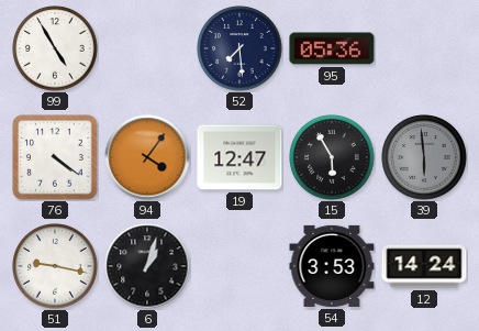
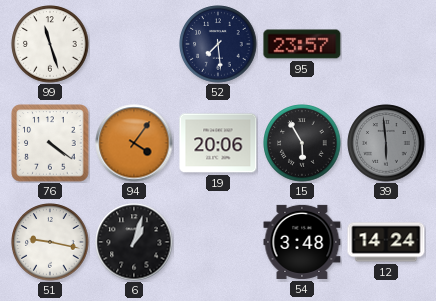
99: 4:55 -> 11:27
95: 05:36 -> 23:57
19: 12:47 -> 20:06
54: 3:53 -> 3:48
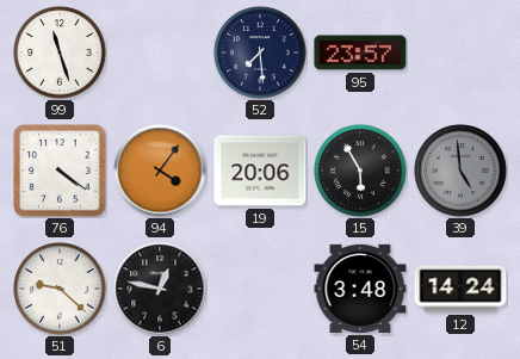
39: 5:59 -> 4:59
51: 9:17 -> 9:22
6: 1:03 -> 12:47
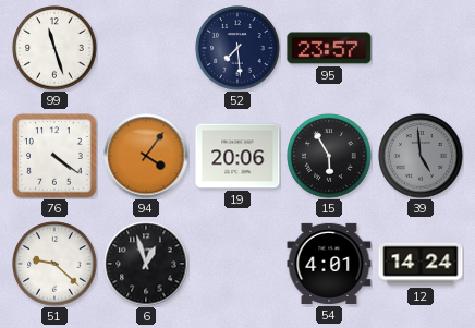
6: 12:47 -> 12:57
54: 3:48 -> 4:01
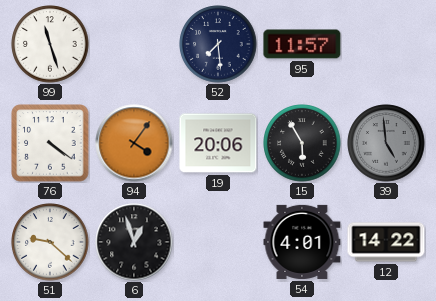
95: 23:57 -> 11:57
12: 14:24 -> 14:22
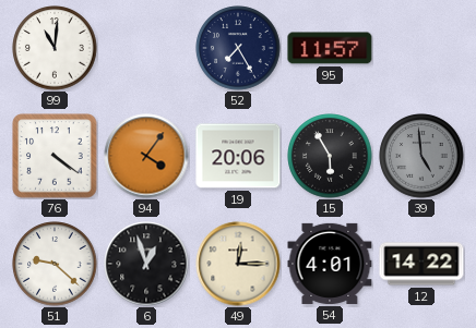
99: 11:27 -> 11:01
52: 7:29 -> 7:25
49: none -> 12:15
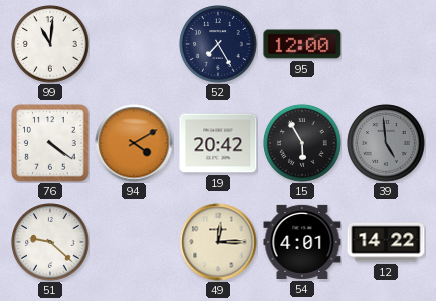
95: 11:57 -> 12:00
94: 4:06 -> 4:10
19: 20:06 -> 20:42
6: 12:57 -> none
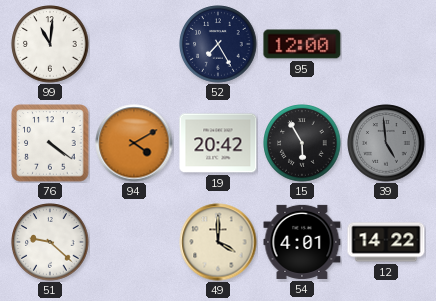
49: 12:15 -> 4:00
